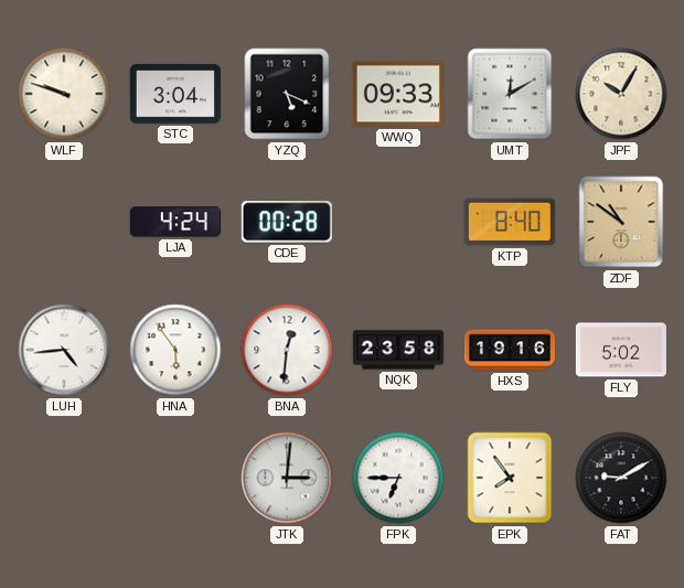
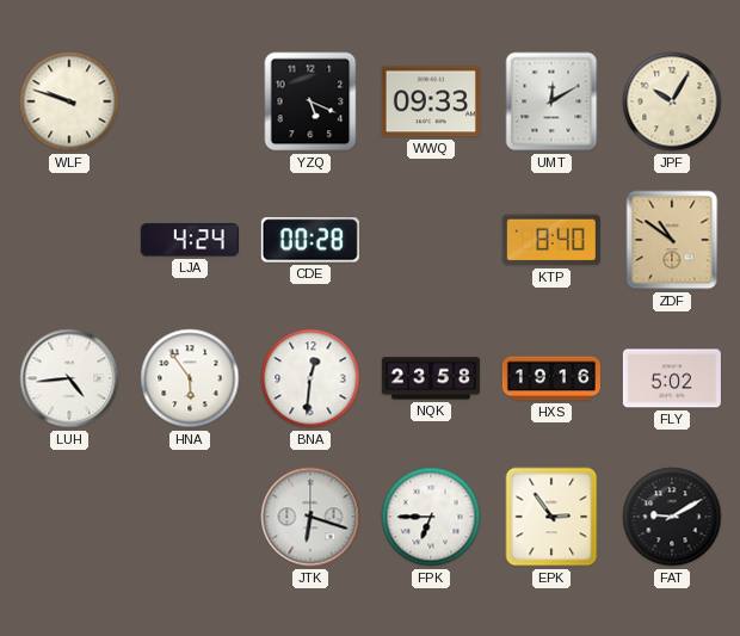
STC: 3:04 -> none
JTK: 3:01 -> 6:18
EPK: 7:54 -> 2:54
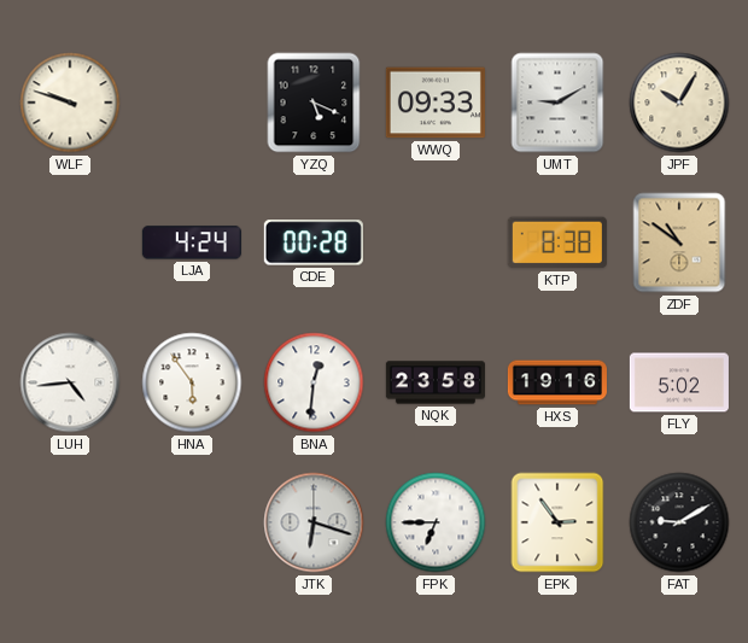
UMT: 12:10 -> 9:10
KTP: 8:40 -> 8:38
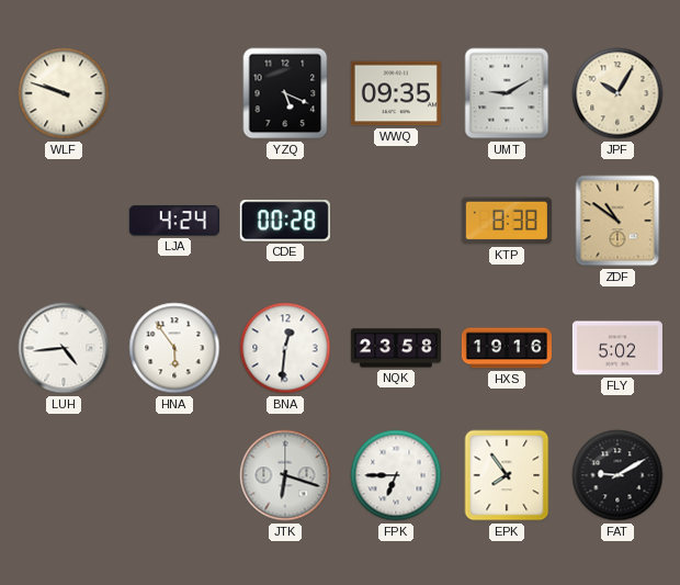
WWQ: 09:33 -> 09:35
EPK: 2:54 -> 7:54
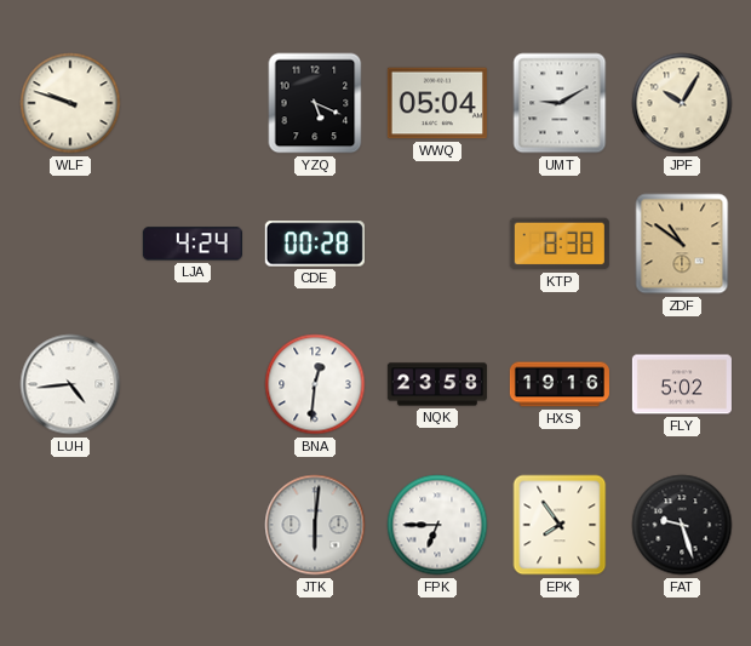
WWQ: 09:35 -> 05:04
HNA: 5:54 -> none
JTK: 6:18 -> 6:01
FAT: 9:10 -> 9:27
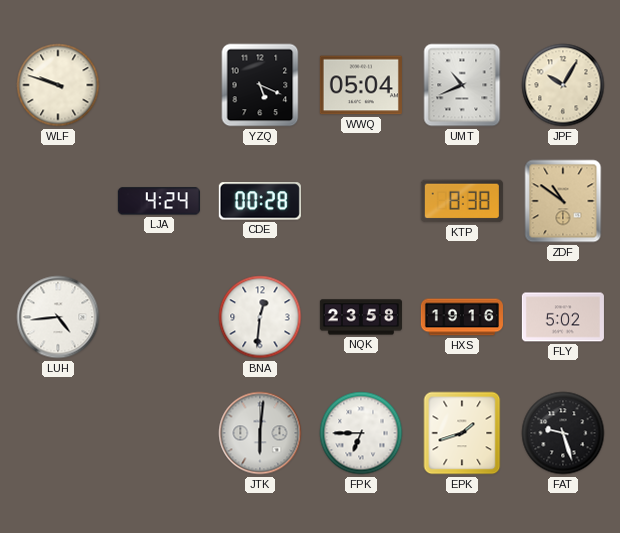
UMT: 9:10 -> 10:41
EPK: 7:54 -> 1:42
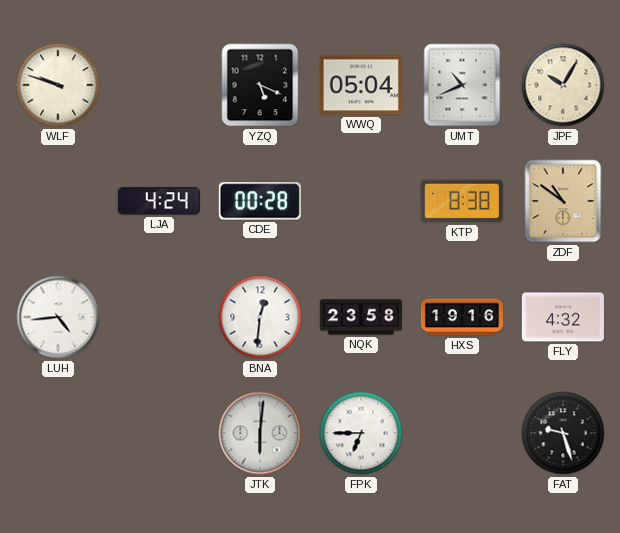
FLY: 5:02 -> 4:32
EPK: 1:42 -> none
